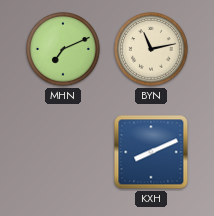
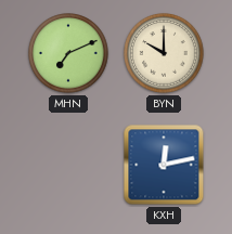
BYN: 11:13 -> 10:00
KXH: 8:11 -> 12:13
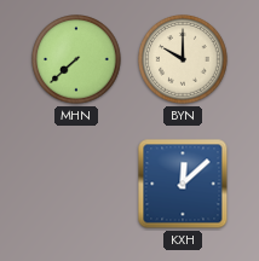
MHN: 7:11 -> 7:38
KXH: 12:13 -> 12:08
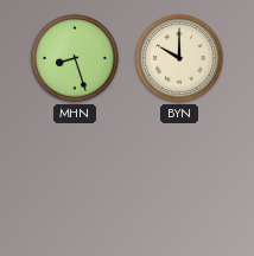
MHN: 7:38 -> 8:27
KXH: 12:08 -> none
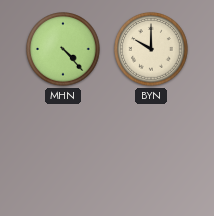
MHN: 8:27 -> 4:23
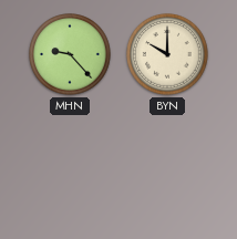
MHN: 4:23 -> 9:23
